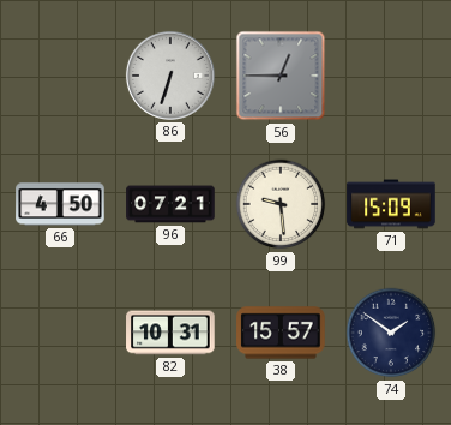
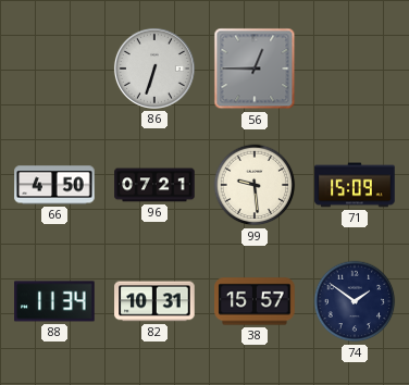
88: none -> 11:34
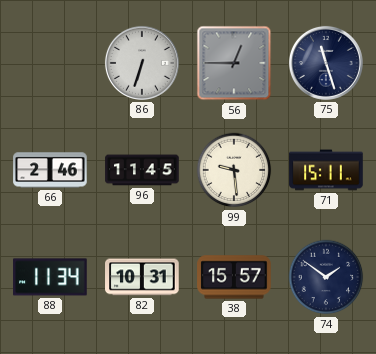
75: none -> 11:27
66: 4:50 -> 2:46
96: 07:21 -> 11:45
71: 15:09 -> 15:11
